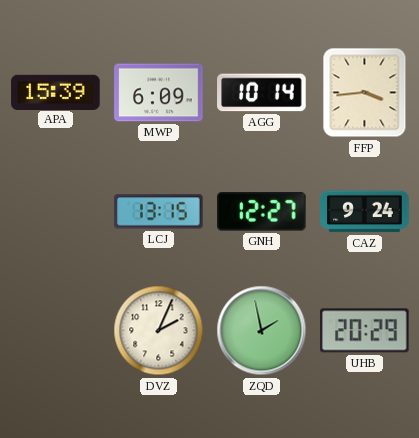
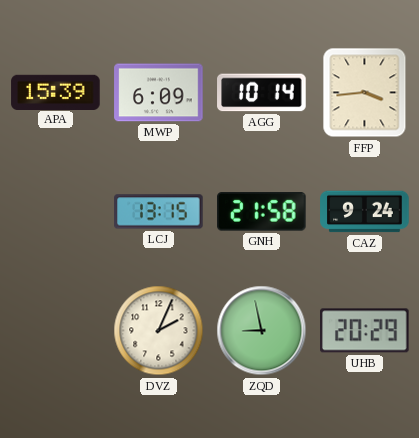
GNH: 12:27 -> 21:58
ZQD: 1:58 -> 8:58
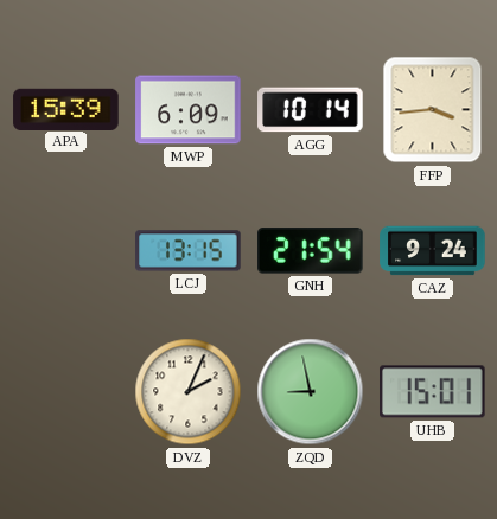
GNH: 21:58 -> 21:54
UHB: 20:29 -> 15:01
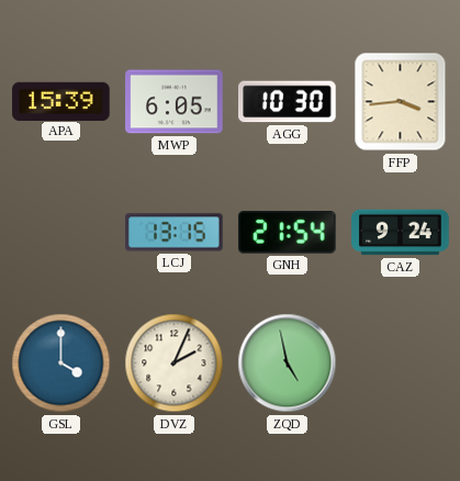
MWP: 6:09 -> 6:05
AGG: 10:14 -> 10:30
GSL: none -> 4:00
ZQD: 8:58 -> 4:58
UHB: 15:01 -> none
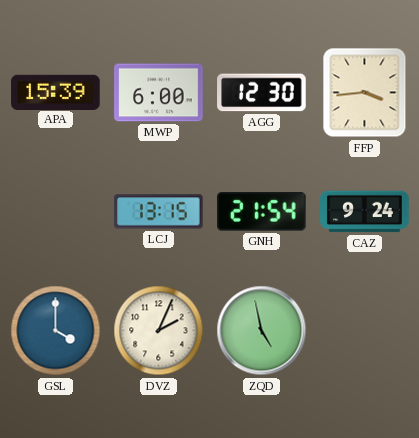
MWP: 6:05 -> 6:00
AGG: 10:30 -> 12:30
